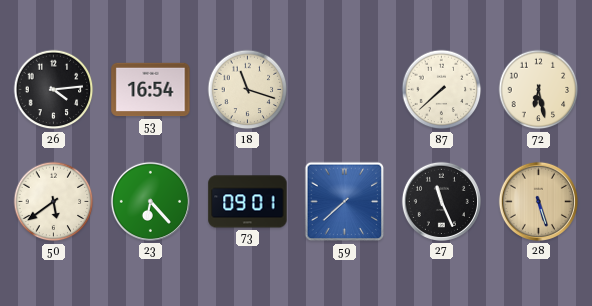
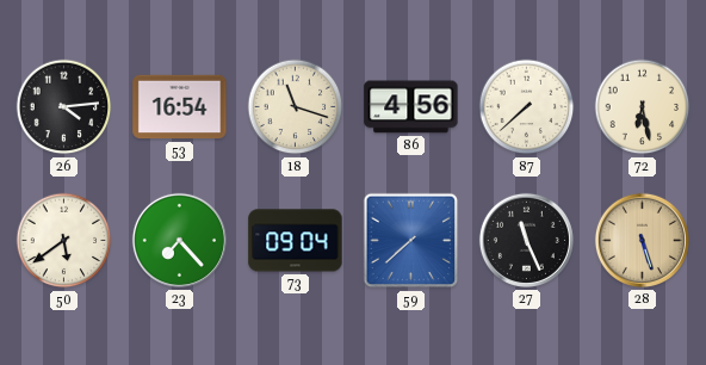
86: none -> 4:56
23: 6:23 -> 7:23
73: 09:01 -> 09:04
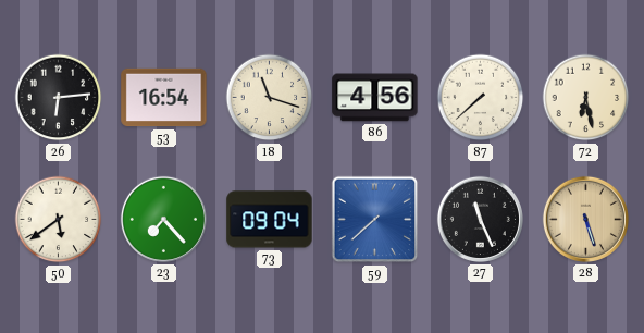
26: 4:14 -> 6:14
